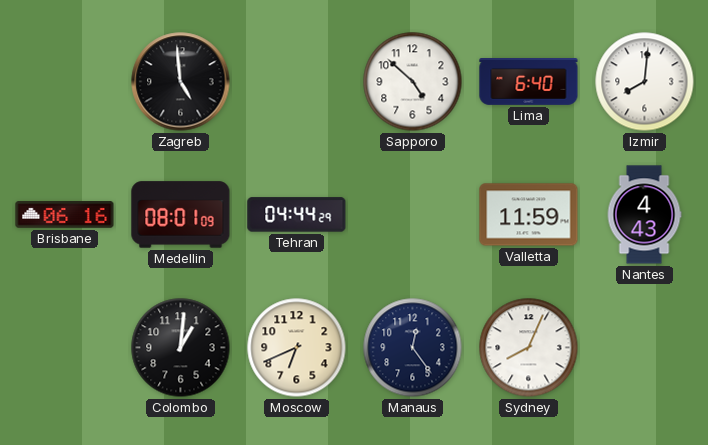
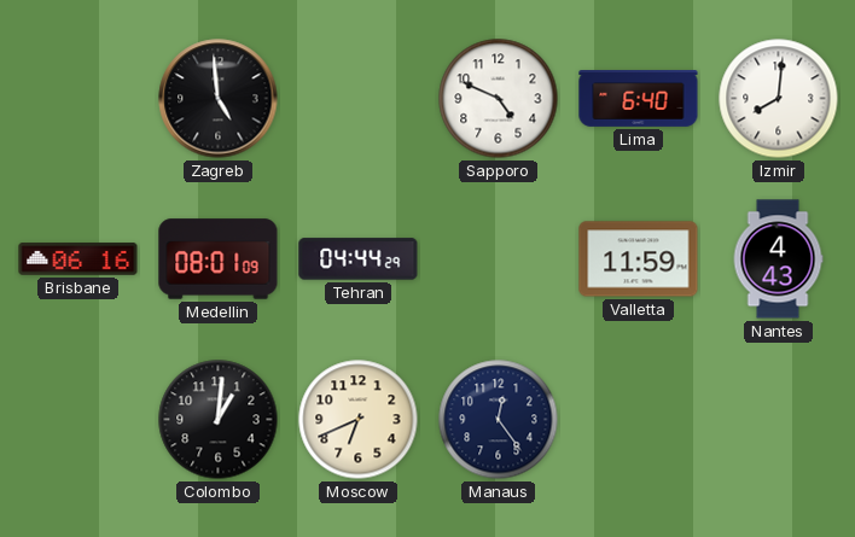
Sapporo: 4:52 -> 4:49
Sydney: 8:04 -> none
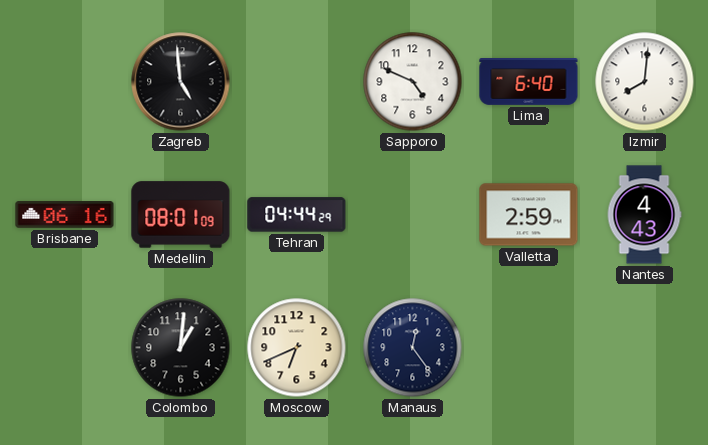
Valletta: 11:59 -> 2:59
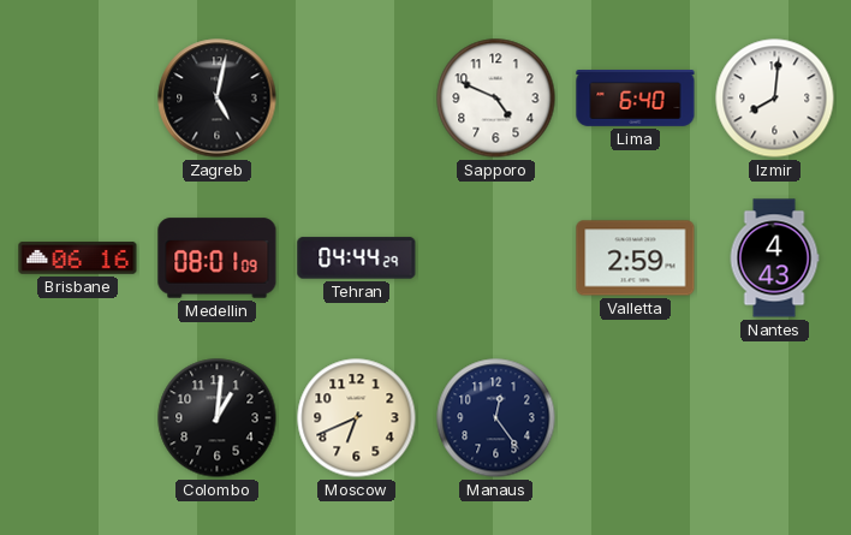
Zagreb: 4:59 -> 5:02
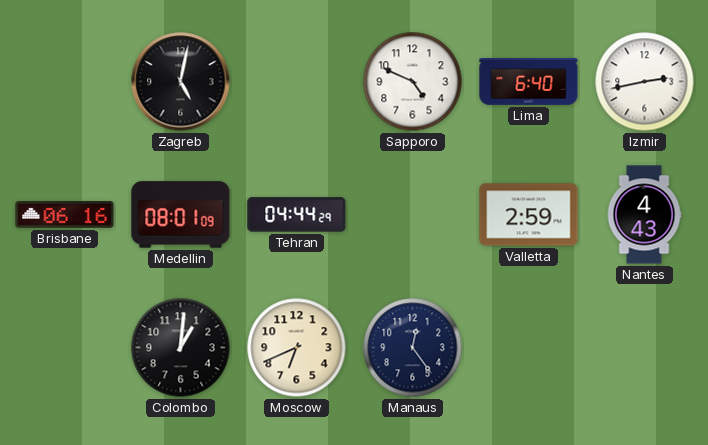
Izmir: 8:01 -> 2:43
